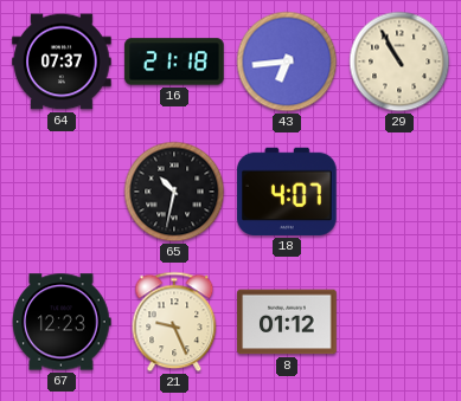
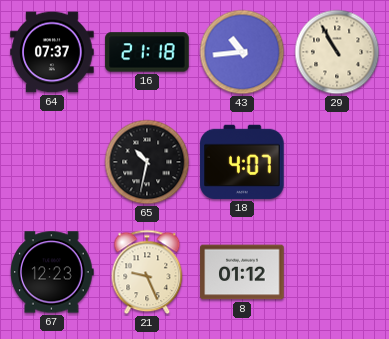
43: 6:44 -> 10:44
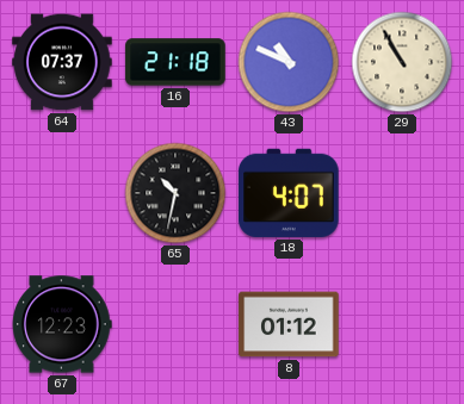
43: 10:44 -> 10:49
21: 9:26 -> none
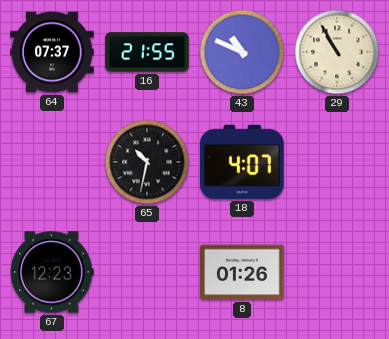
16: 21:18 -> 21:55
8: 01:12 -> 01:26
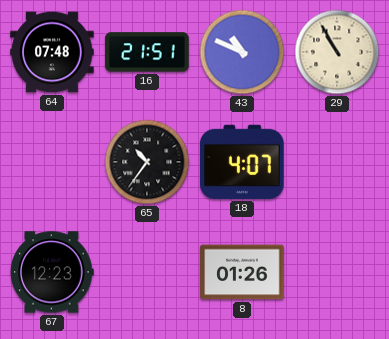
64: 07:37 -> 07:48
16: 21:55 -> 21:51
65: 10:32 -> 10:36
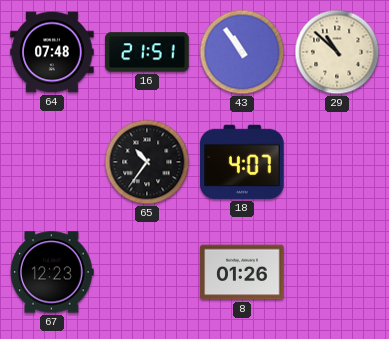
43: 10:49 -> 10:54
29: 10:55 -> 10:52
